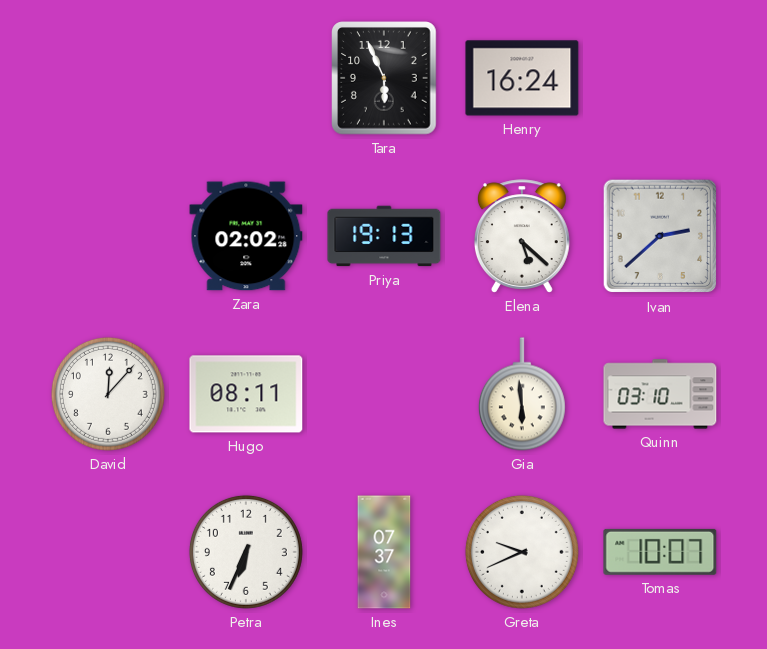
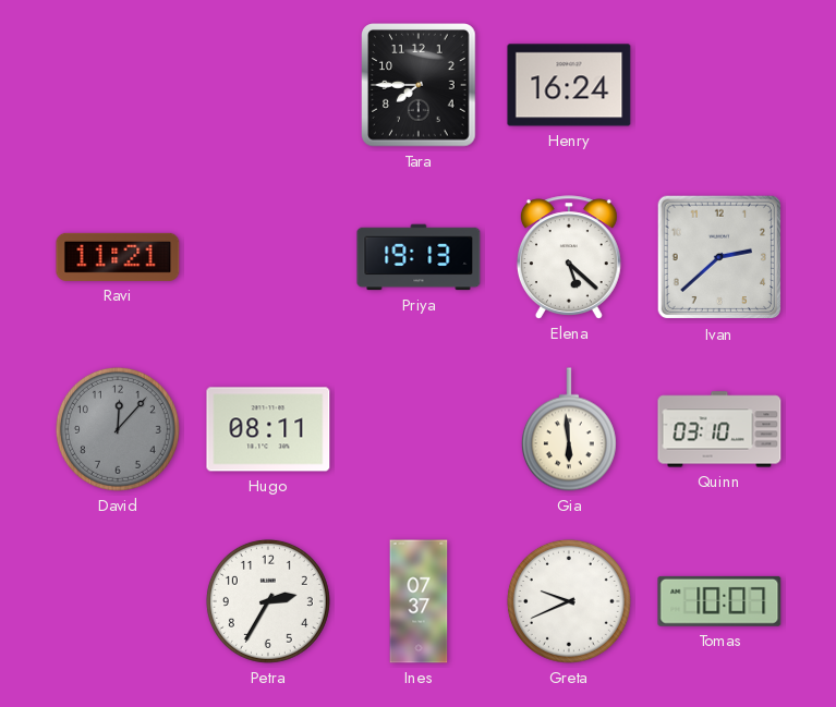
Tara: 5:56 -> 7:45
Ravi: none -> 11:21
Zara: 02:02 -> none
David dial: white -> grey
Petra: 6:34 -> 2:35
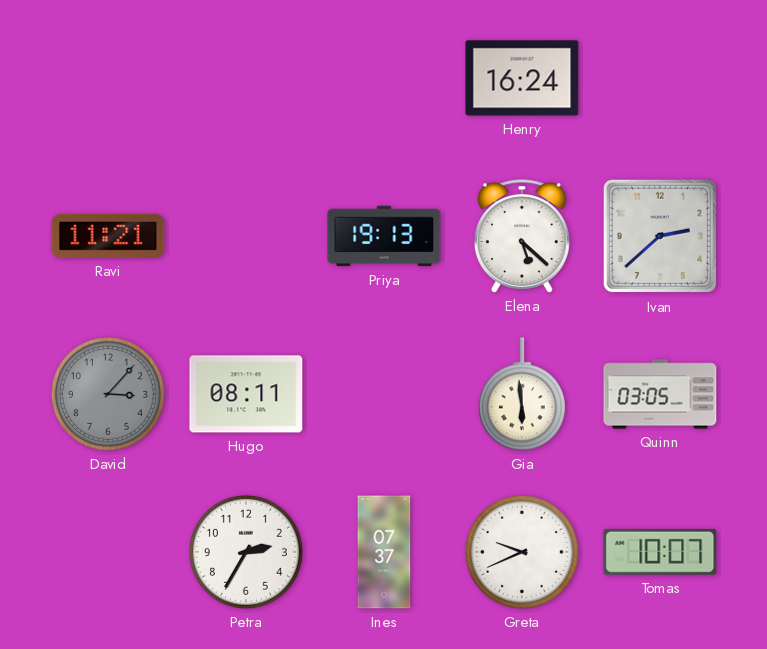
Tara: 7:45 -> none
David: 12:07 -> 3:07
Quinn: 03:10 -> 03:05
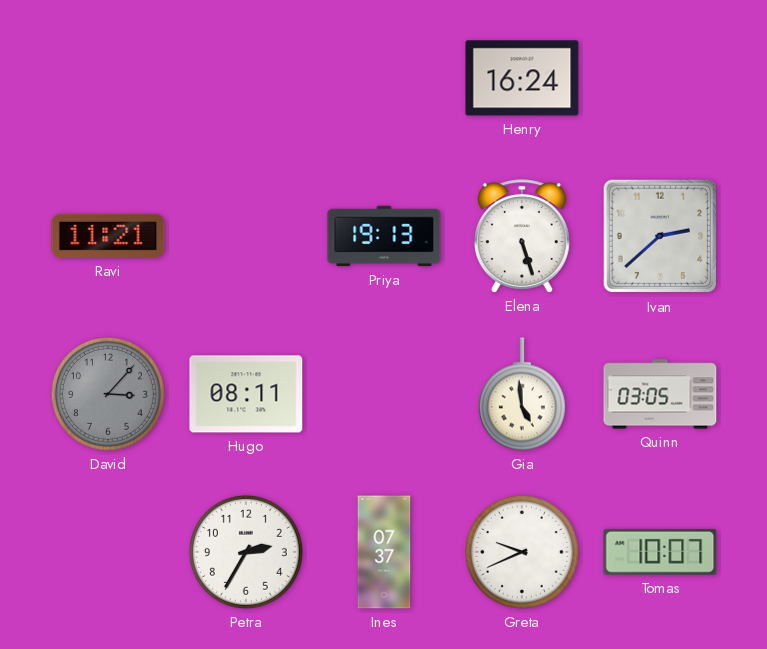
Elena: 5:22 -> 5:27
Gia: 5:59 -> 4:59
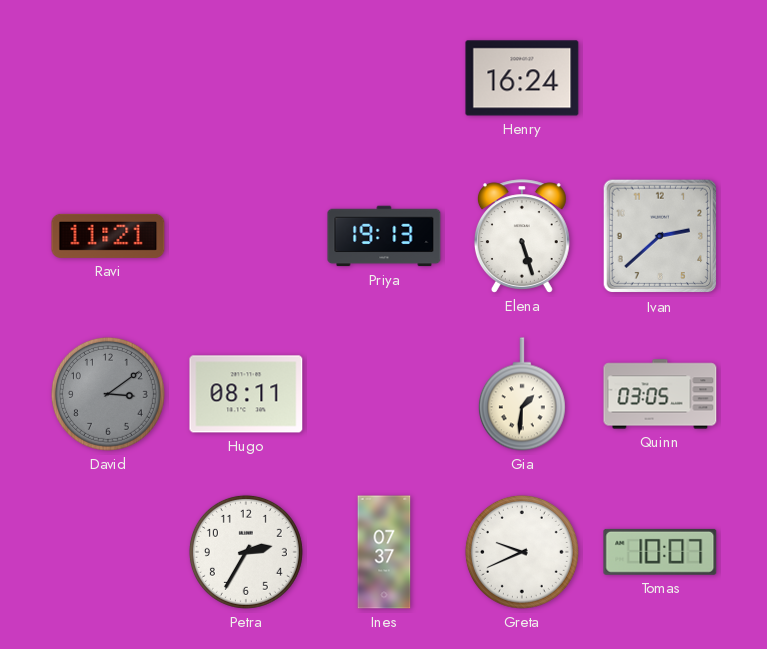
David: 3:07 -> 3:09
Gia: 4:59 -> 1:31
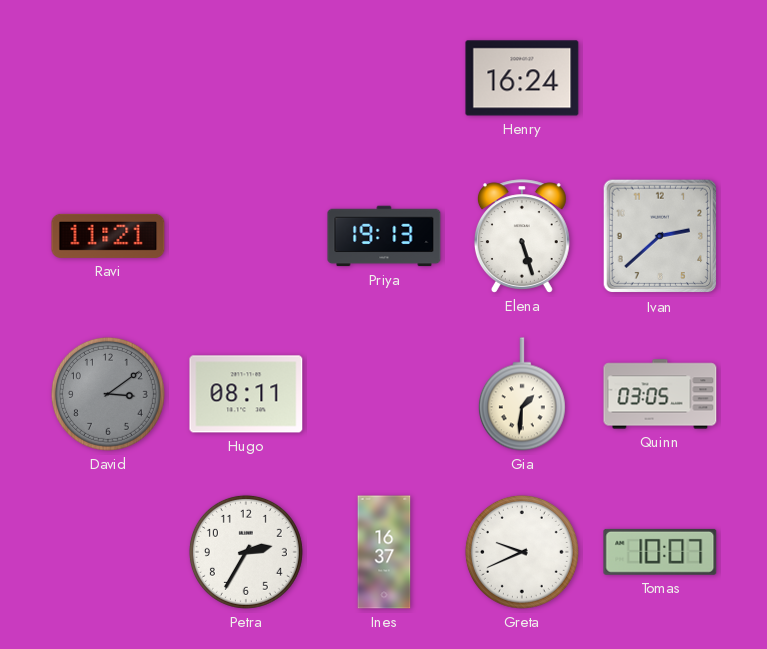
Ines: 07:37 -> 16:37
